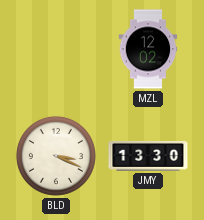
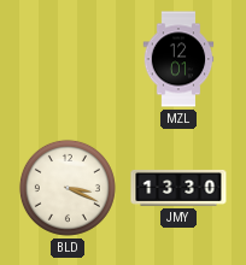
MZL: 12:02 -> 12:01
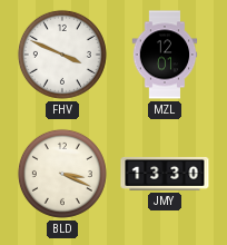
FHV: none -> 3:49
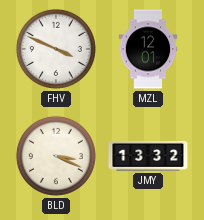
JMY: 13:30 -> 13:32
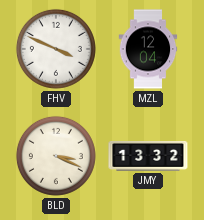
MZL: 12:01 -> 12:04
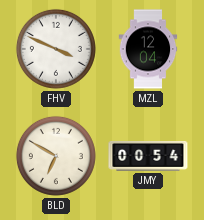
BLD: 3:19 -> 6:50
JMY: 13:32 -> 00:54
